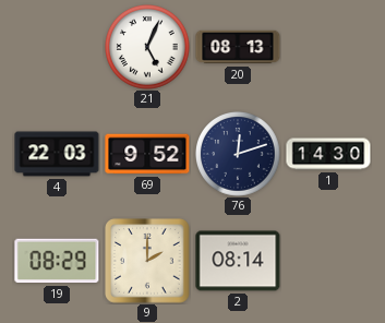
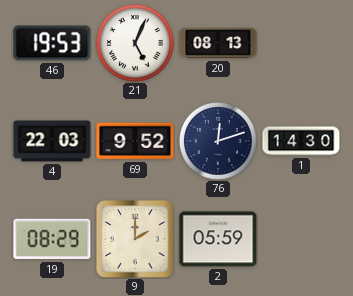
46: none -> 19:53
2: 08:14 -> 05:59
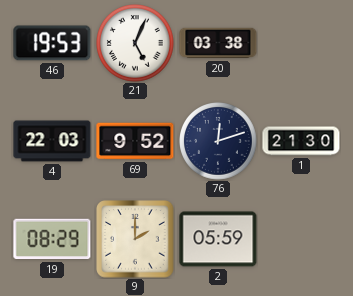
20: 08:13 -> 03:38
1: 14:30 -> 21:30
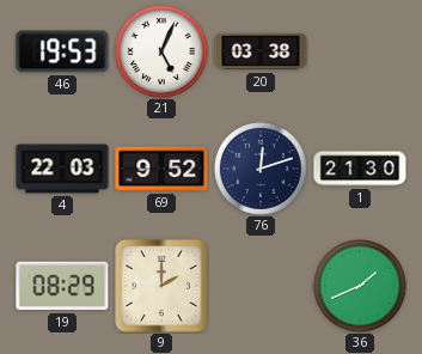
2: 05:59 -> none
36: none -> 1:41
